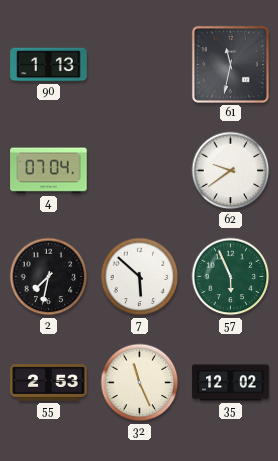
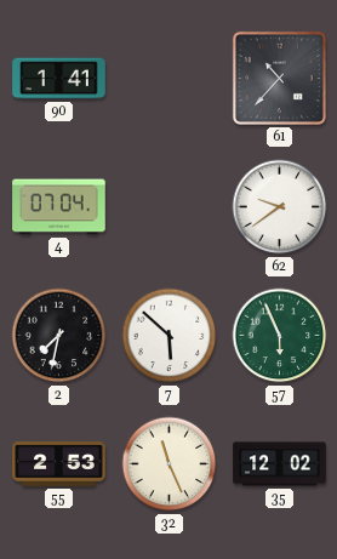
90: 1:13 -> 1:41
61: 11:32 -> 10:37
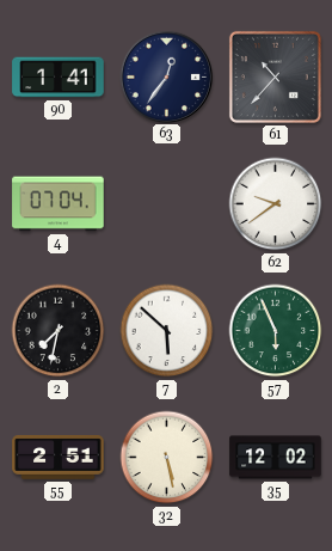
63: none -> 12:36
55: 2:53 -> 2:51
32: 11:26 -> 5:28
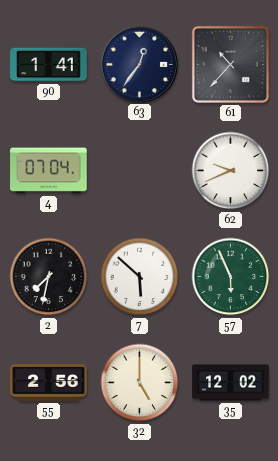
62: 9:39 -> 9:41
55: 2:51 -> 2:56
32: 5:28 -> 5:00
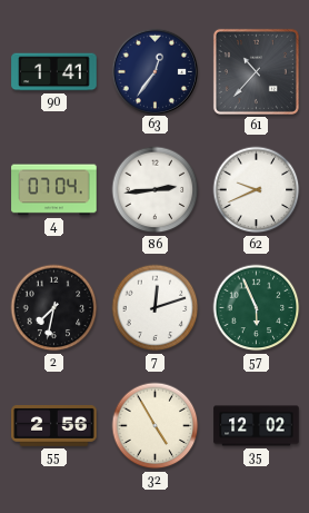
86: none -> 2:44
7: 5:52 -> 12:12
32: 5:00 -> 4:55
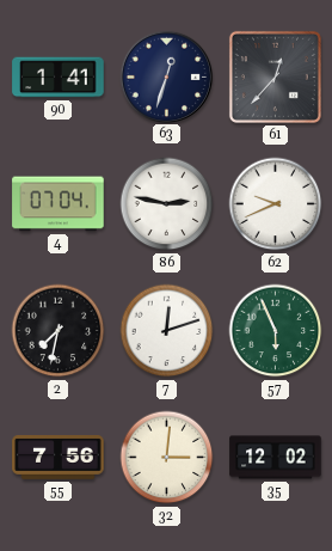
63: 12:36 -> 12:33
61: 10:37 -> 12:37
86: 2:44 -> 2:47
55: 2:56 -> 7:56
32: 4:55 -> 3:01
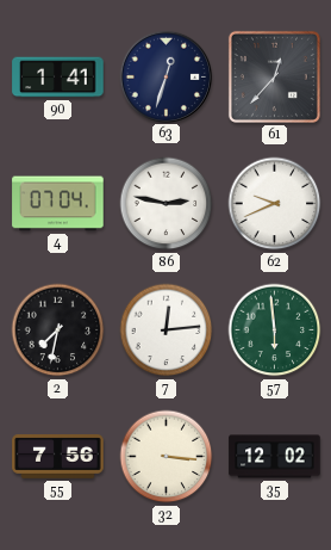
7: 12:12 -> 12:14
57: 5:56 -> 5:59
32: 3:01 -> 3:16
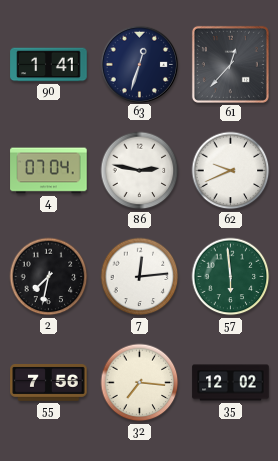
32: 3:16 -> 7:16
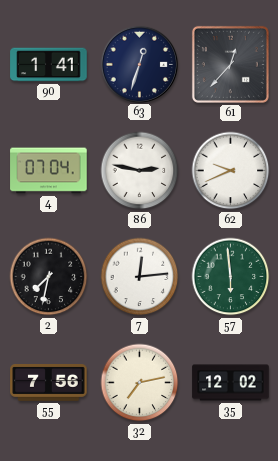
32: 7:16 -> 7:13
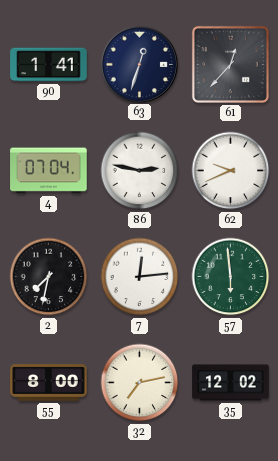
55: 7:56 -> 8:00
